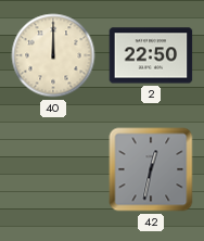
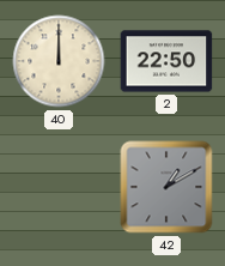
42: 12:32 -> 1:10
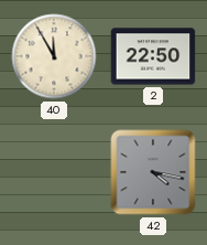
40: 12:00 -> 11:55
42: 1:10 -> 4:17
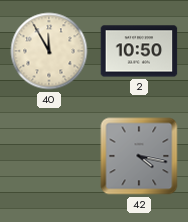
2: 22:50 -> 10:50
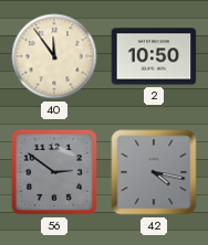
40: 11:55 -> 11:54
56: none -> 2:51
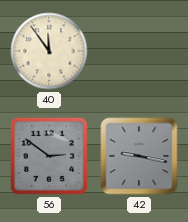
2: 10:50 -> none
42: 4:17 -> 9:17
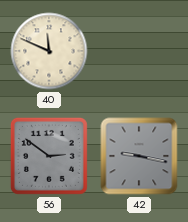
40: 11:54 -> 11:49
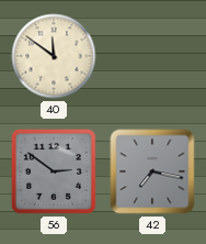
40: 11:49 -> 11:51
42: 9:17 -> 7:17
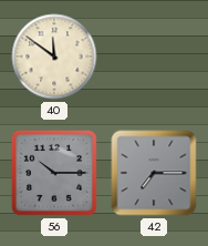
56: 2:51 -> 10:15
42: 7:17 -> 7:15
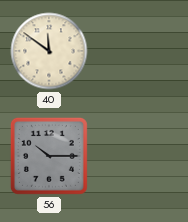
42: 7:15 -> none
